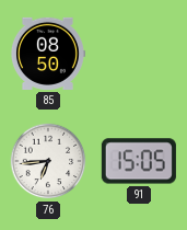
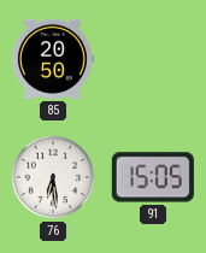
85: 08:50 -> 20:50
76: 6:44 -> 6:29
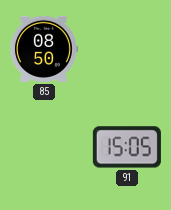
85: 20:50 -> 08:50
76: 6:29 -> none
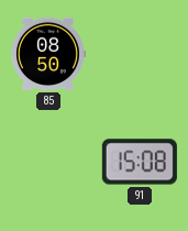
91: 15:05 -> 15:08
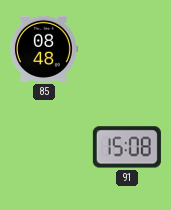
85: 08:50 -> 08:48
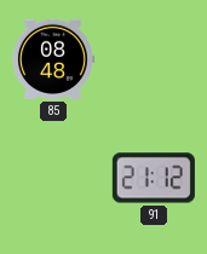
91: 15:08 -> 21:12
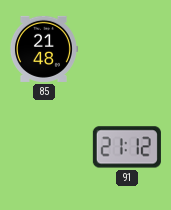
85: 08:48 -> 21:48
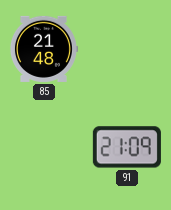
91: 21:12 -> 21:09
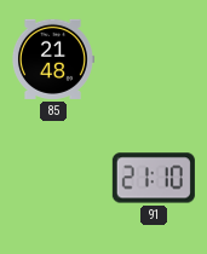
91: 21:09 -> 21:10
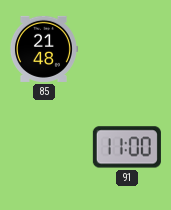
91: 21:10 -> 11:00
